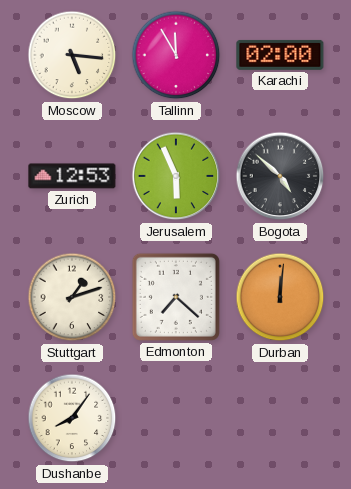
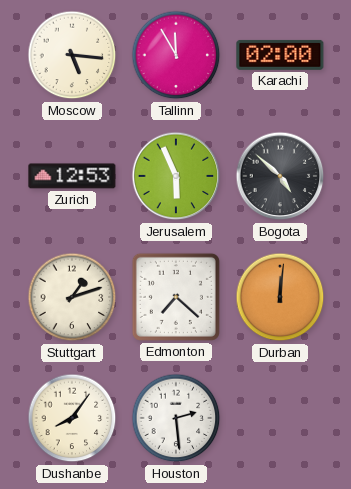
Houston: none -> 2:29
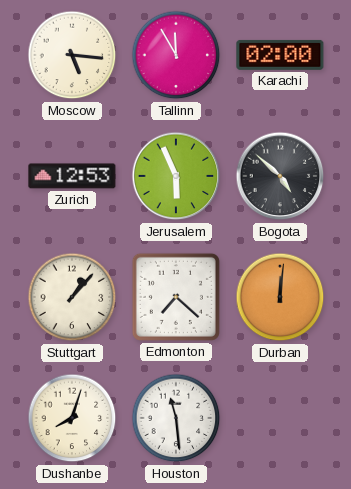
Stuttgart: 1:12 -> 1:07
Dushanbe: 8:06 -> 8:03
Houston: 2:29 -> 11:29
